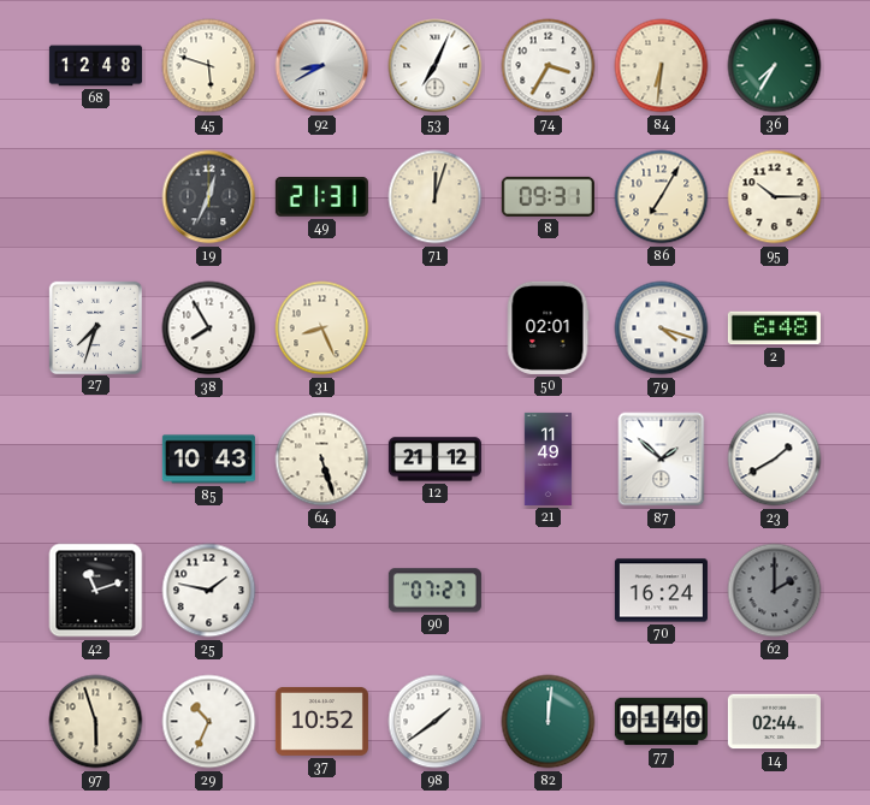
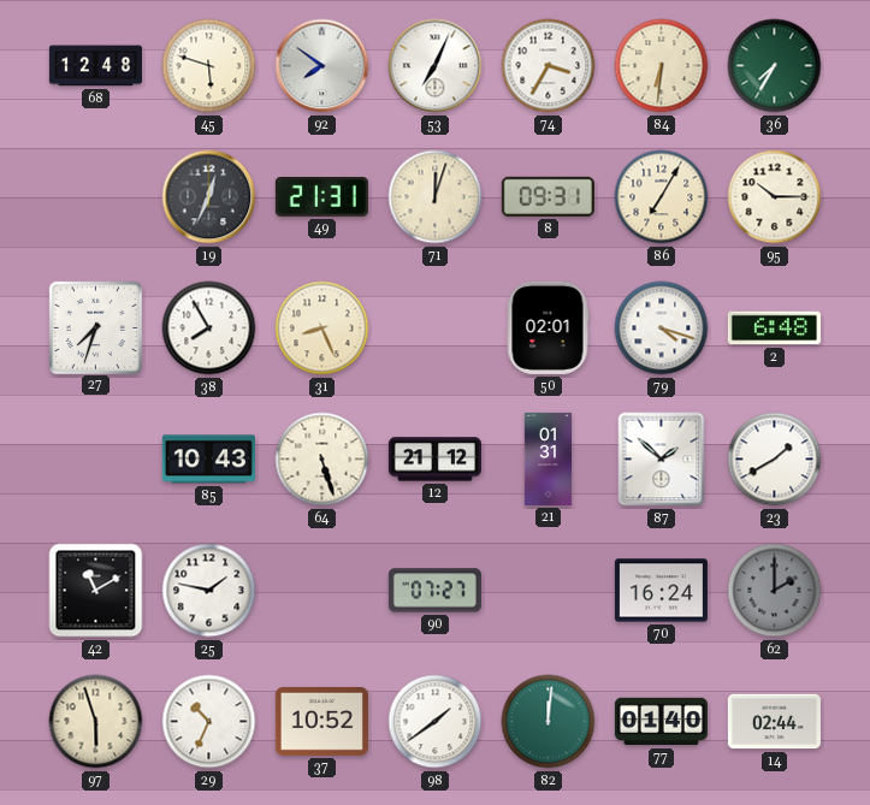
92: 8:40 -> 7:51
21: 11:49 -> 01:31
42: 11:12 -> 11:10
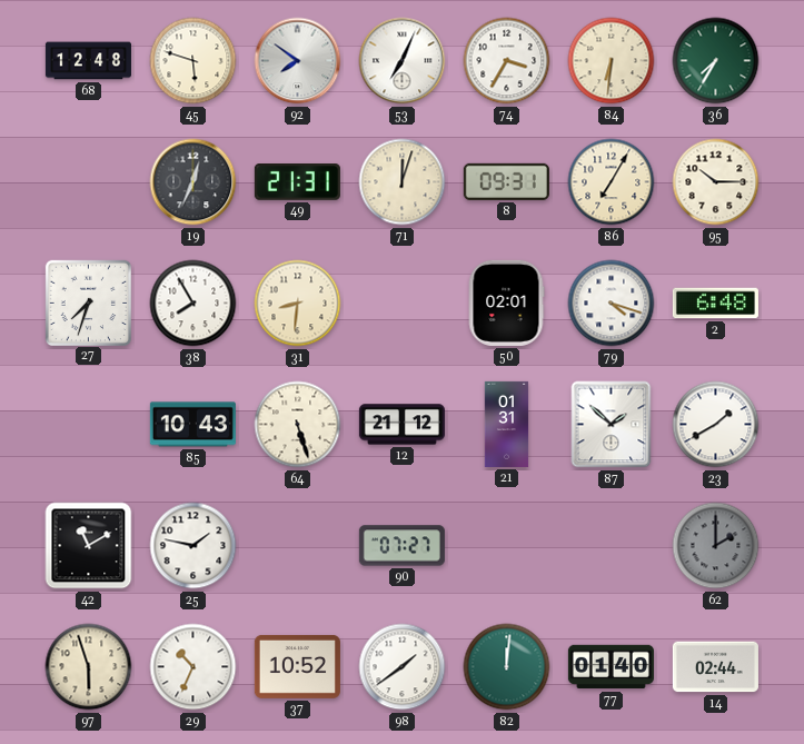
31: 8:26 -> 8:31
70: 16:24 -> none
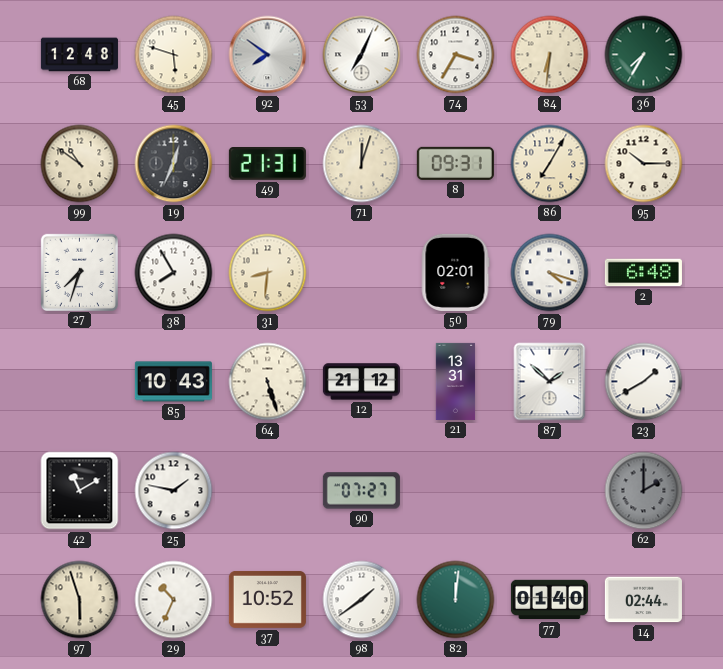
99: none -> 10:51
21: 01:31 -> 13:31
